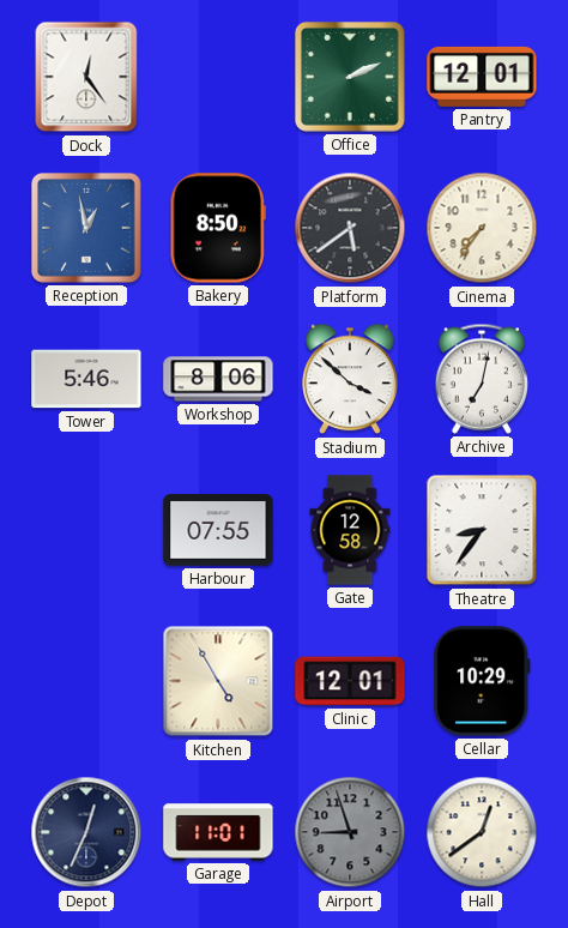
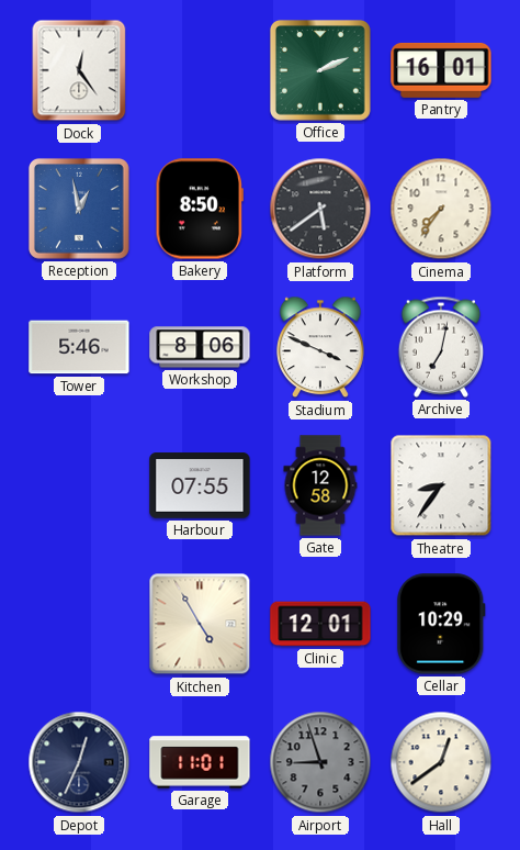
Pantry: 12:01 -> 16:01
Stadium: 3:52 -> 3:49
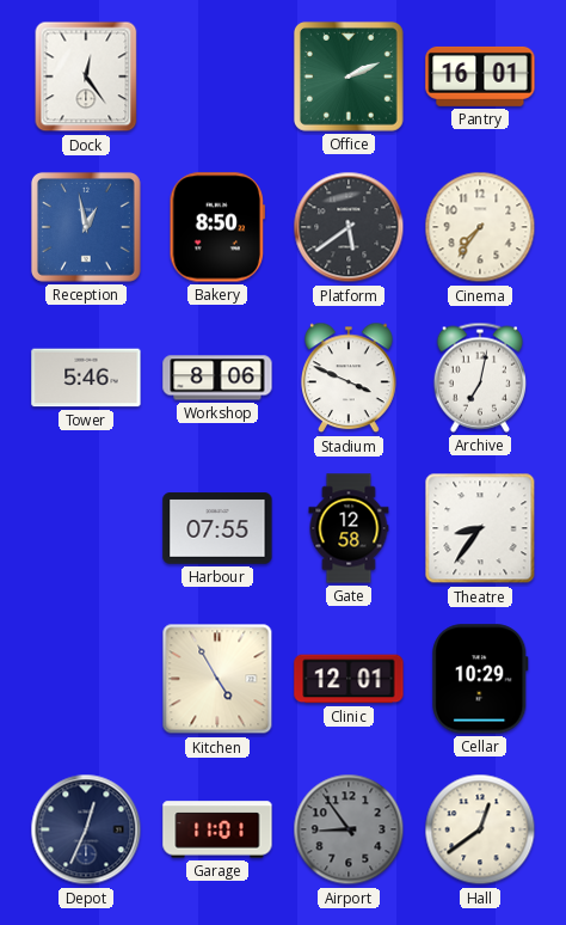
Airport: 8:57 -> 8:54
